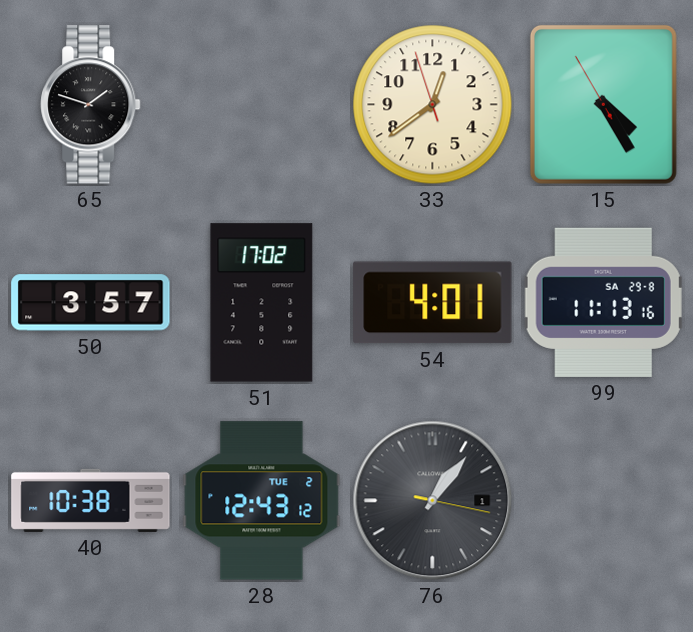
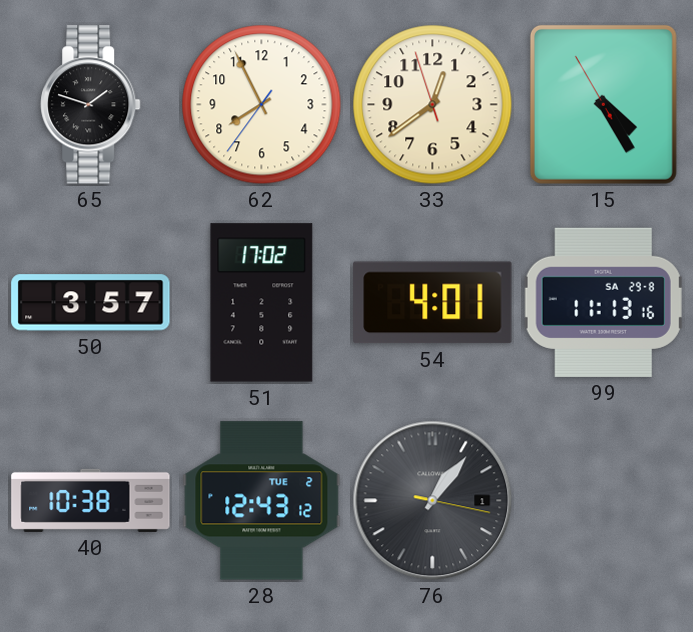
62: none -> 7:55
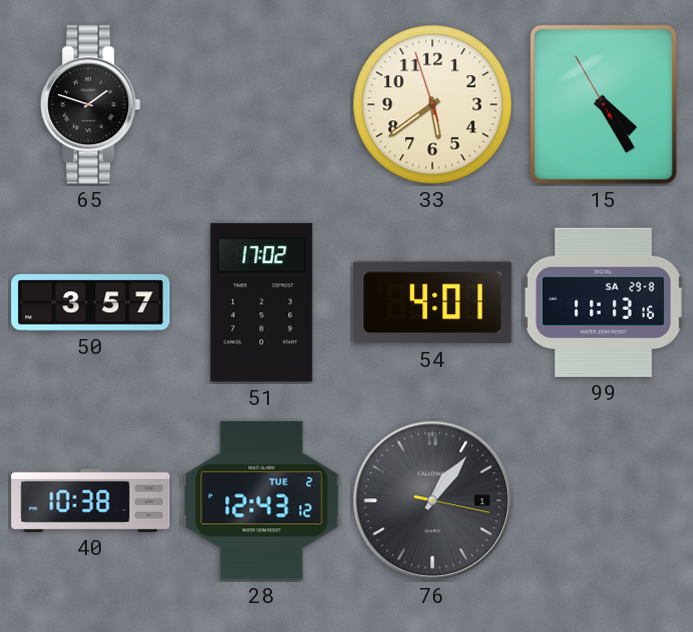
62: 7:55 -> none
33: 12:38 -> 5:38
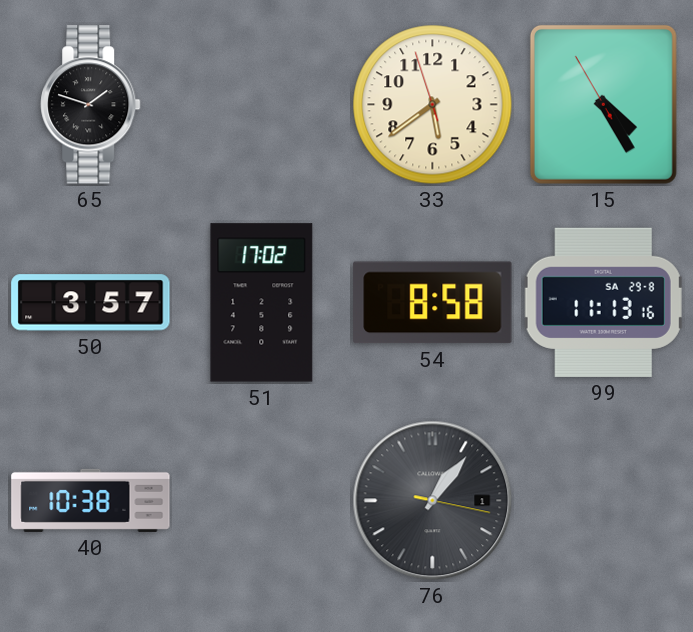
54: 4:01 -> 8:58
28: 12:43 -> none
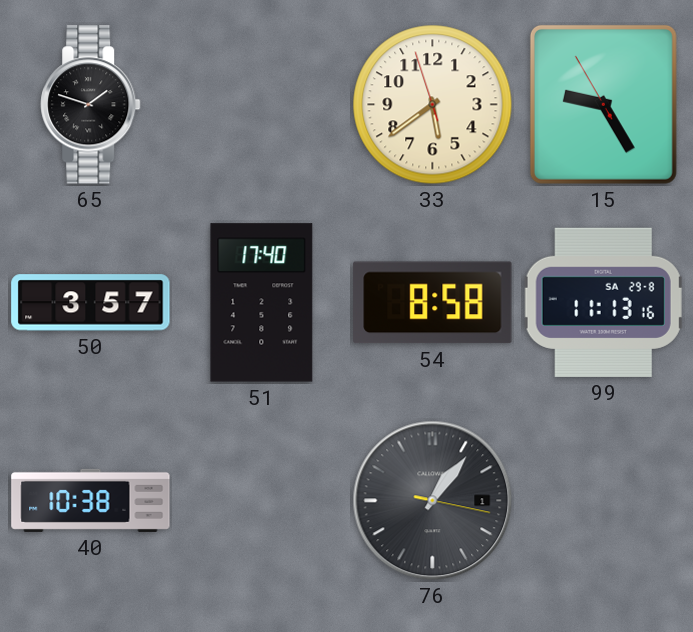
15: 4:24 -> 9:24
51: 17:02 -> 17:40
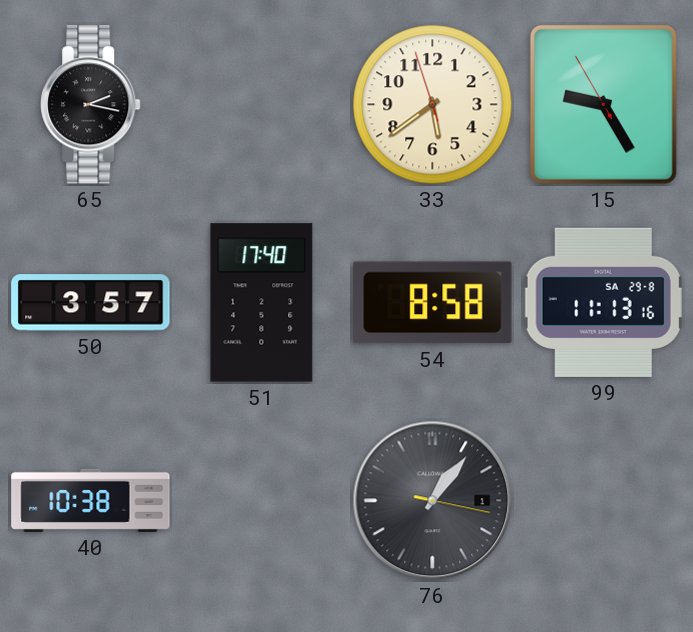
65: 1:48 -> 2:17
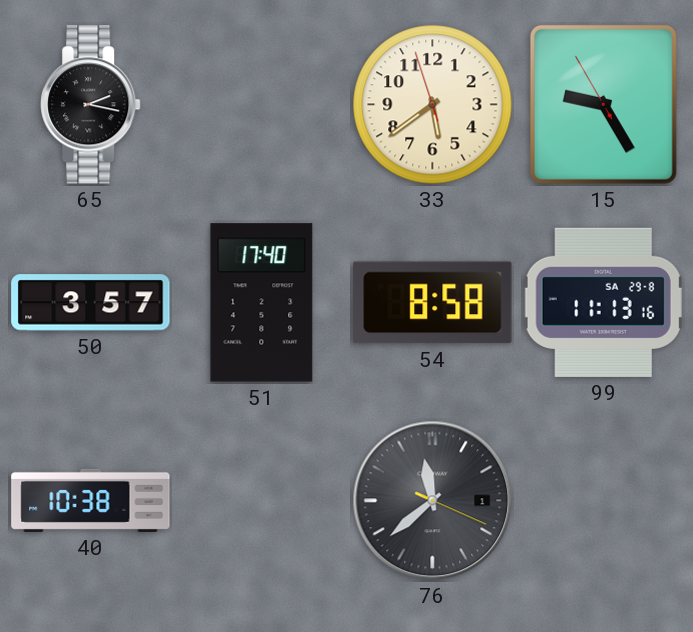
76: 1:06 -> 11:38
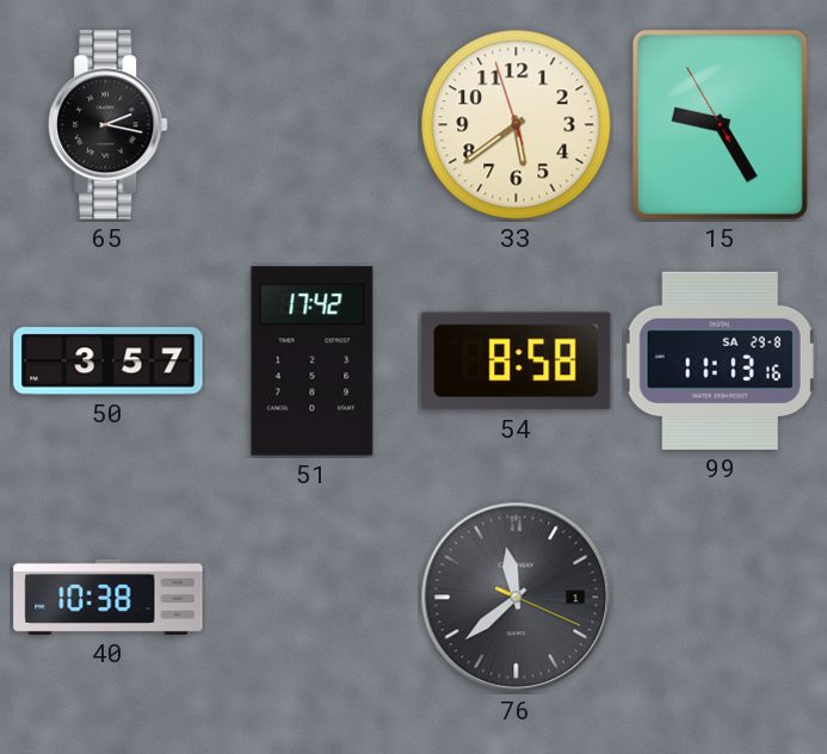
51: 17:40 -> 17:42
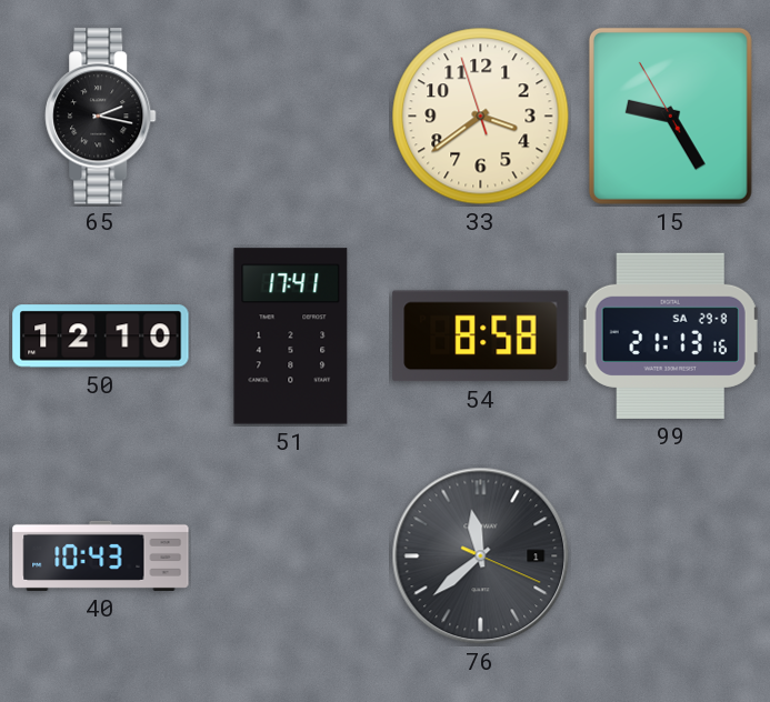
33: 5:38 -> 3:38
50: 3:57 -> 12:10
51: 17:42 -> 17:41
99: 11:13 -> 21:13
40: 10:38 -> 10:43
